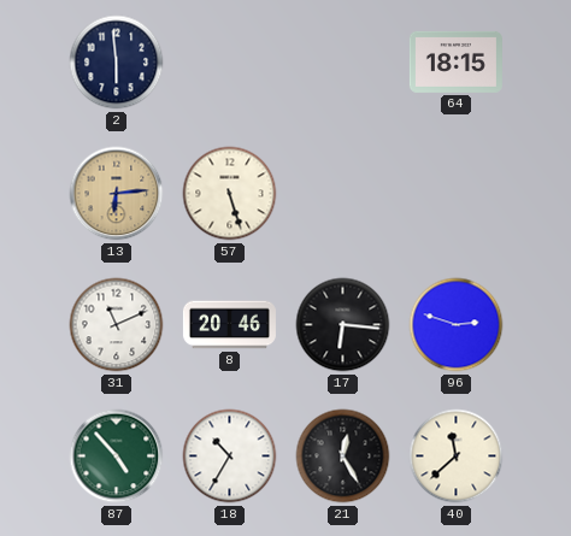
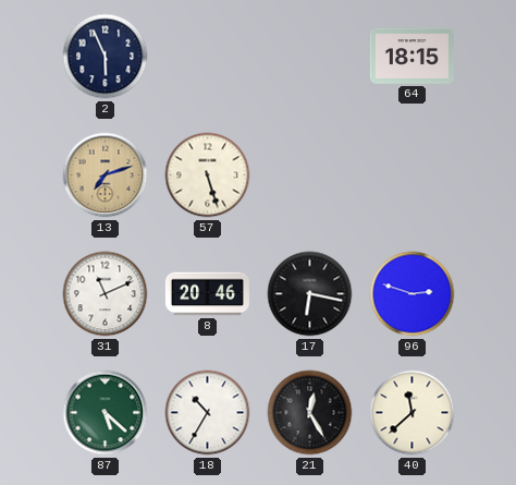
2: 5:59 -> 5:56
13: 6:14 -> 7:12
17: 6:16 -> 6:17
87: 4:53 -> 5:22
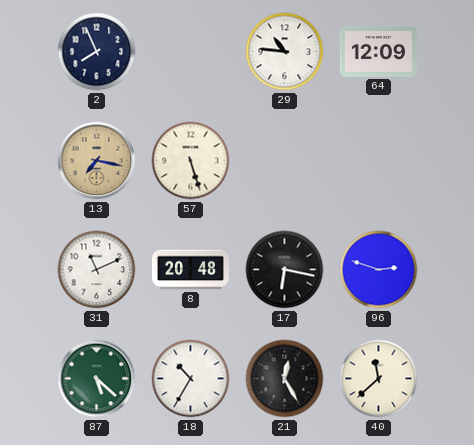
2: 5:56 -> 7:56
29: none -> 10:46
64: 18:15 -> 12:09
13: 7:12 -> 7:17
8: 20:46 -> 20:48
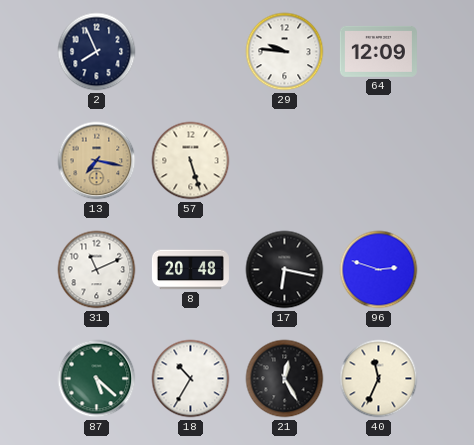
29: 10:46 -> 9:46
40: 11:38 -> 11:34
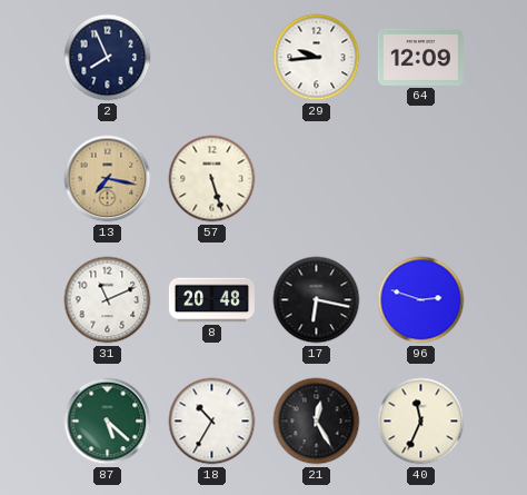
29: 9:46 -> 9:44
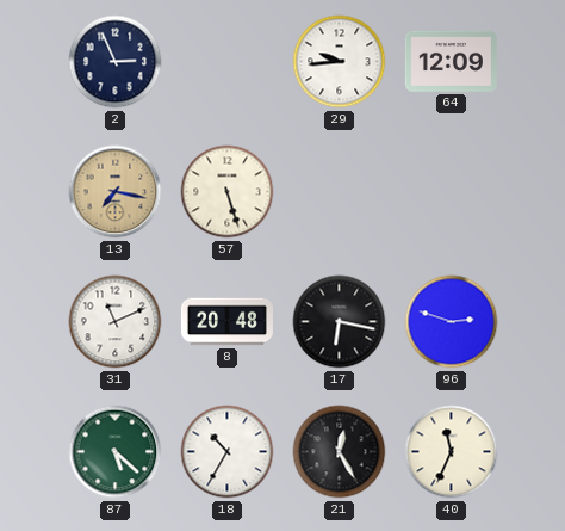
2: 7:56 -> 2:56
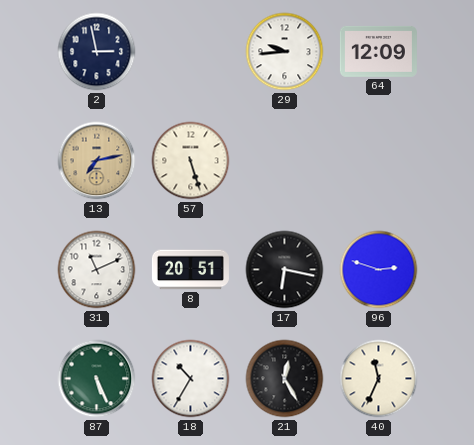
2: 2:56 -> 2:58
13: 7:17 -> 7:13
8: 20:48 -> 20:51
87: 5:22 -> 5:26
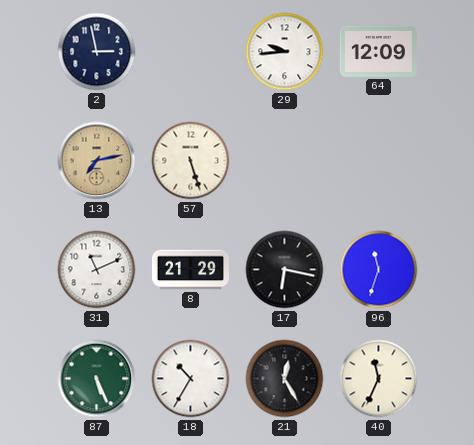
8: 20:51 -> 21:29
96: 2:48 -> 11:33
